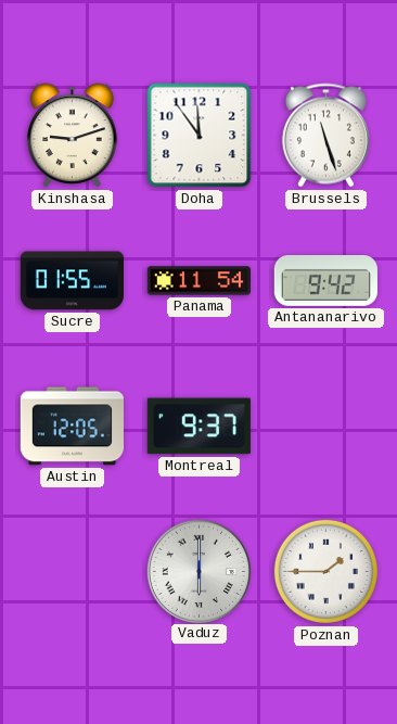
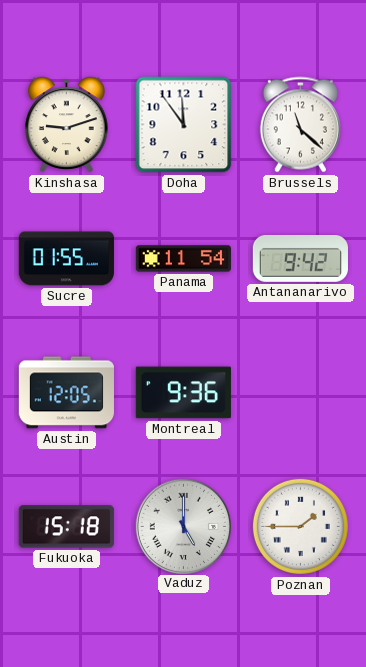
Brussels: 11:27 -> 11:22
Montreal: 9:37 -> 9:36
Fukuoka: none -> 15:18
Vaduz: 6:00 -> 5:00
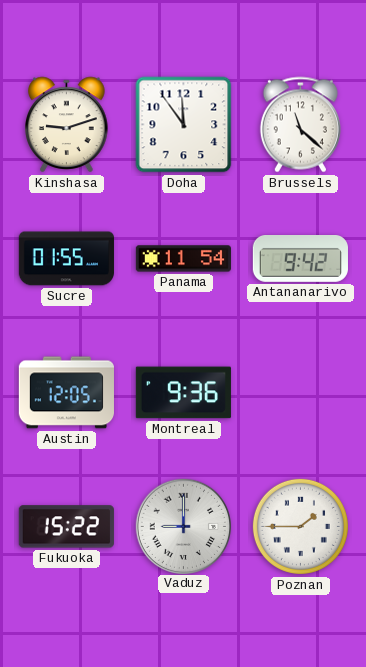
Fukuoka: 15:18 -> 15:22
Vaduz: 5:00 -> 9:00
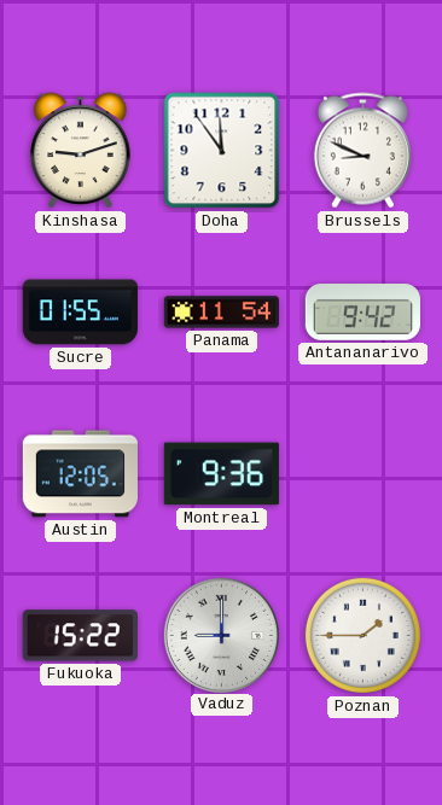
Brussels: 11:22 -> 8:49
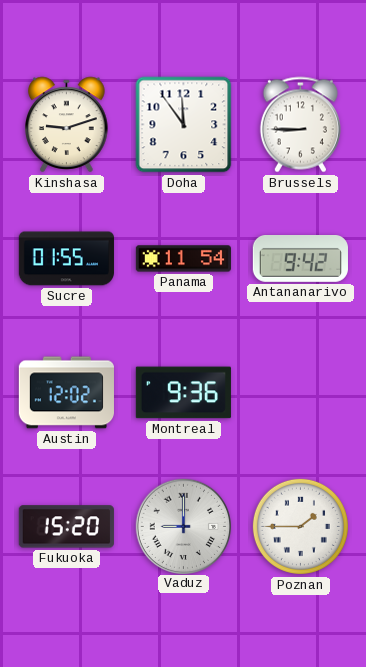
Brussels: 8:49 -> 8:45
Austin: 12:05 -> 12:02
Fukuoka: 15:22 -> 15:20
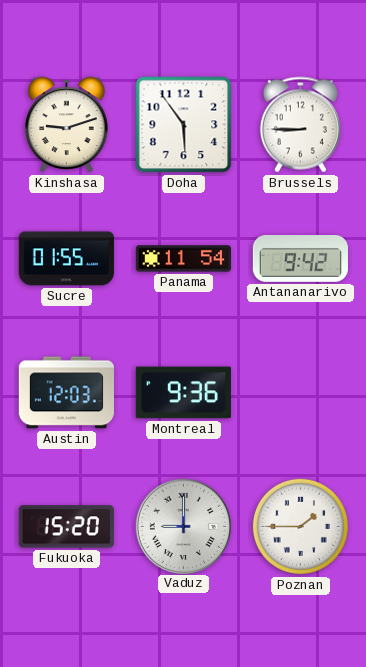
Doha: 11:54 -> 5:54
Austin: 12:02 -> 12:03
